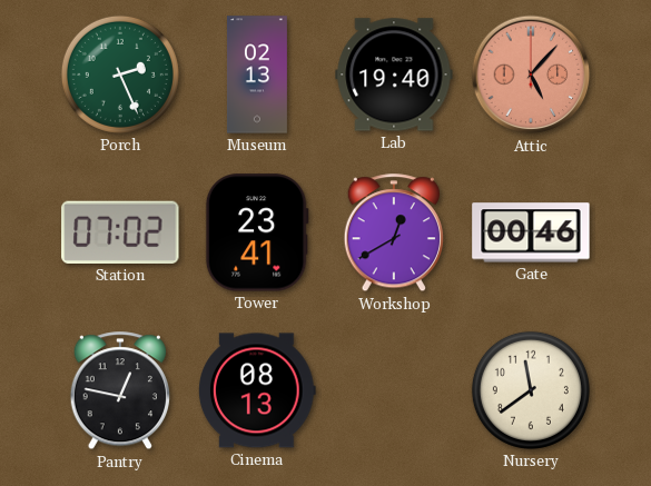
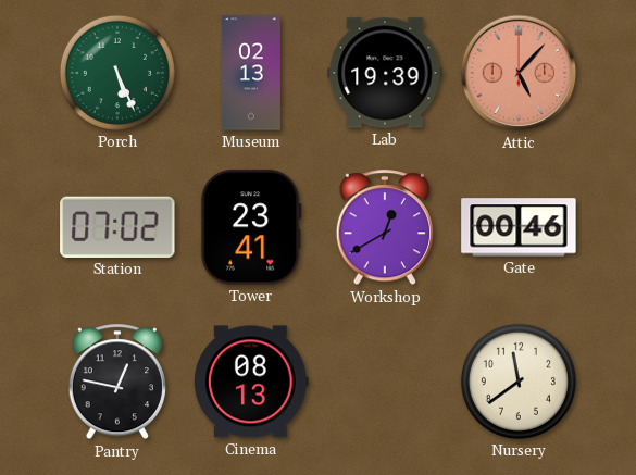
Porch: 2:26 -> 5:26
Lab: 19:40 -> 19:39
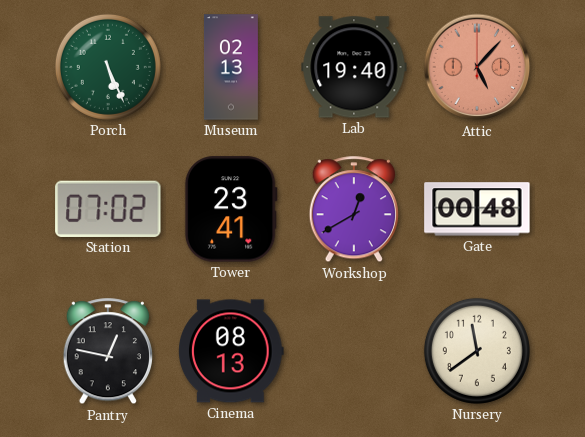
Lab: 19:39 -> 19:40
Gate: 00:46 -> 00:48
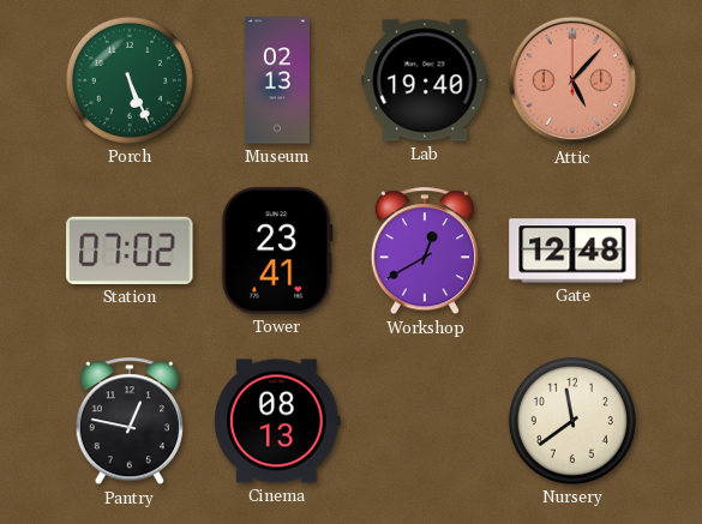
Gate: 00:48 -> 12:48
